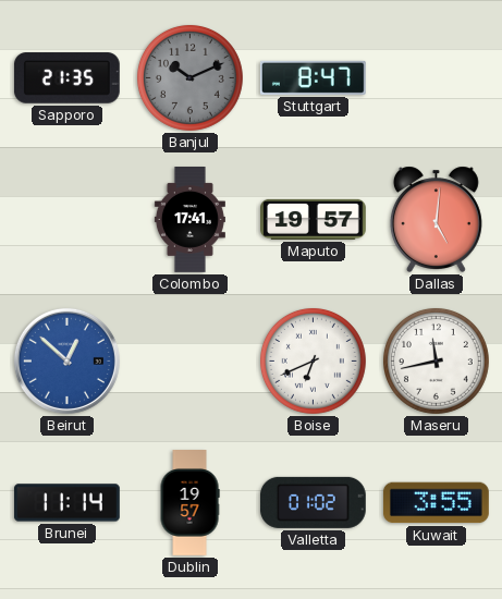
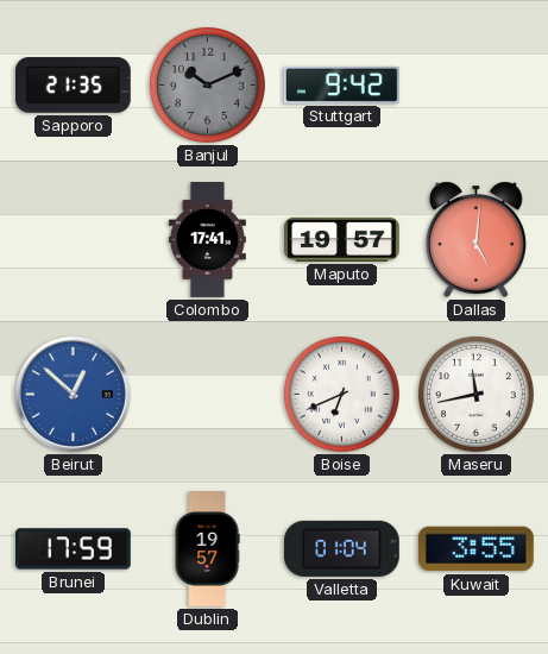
Stuttgart: 8:47 -> 9:42
Brunei: 11:14 -> 17:59
Valletta: 01:02 -> 01:04
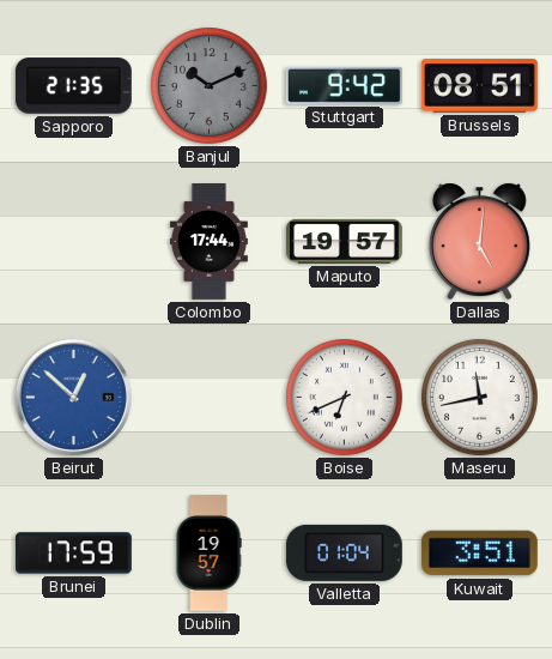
Brussels: none -> 08:51
Colombo: 17:41 -> 17:44
Kuwait: 3:55 -> 3:51
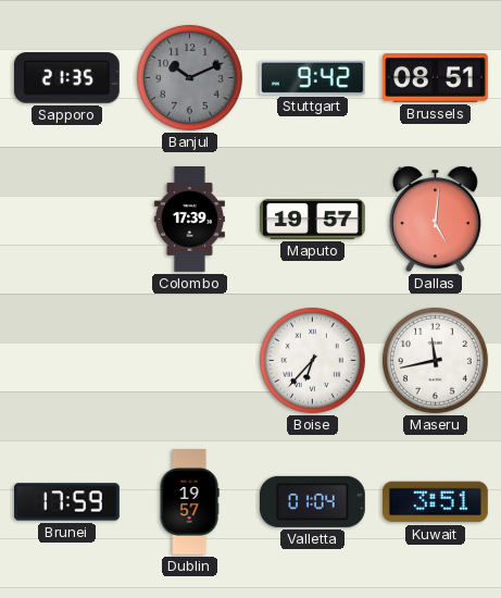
Colombo: 17:44 -> 17:39
Beirut: 12:52 -> none
Boise: 6:41 -> 6:37
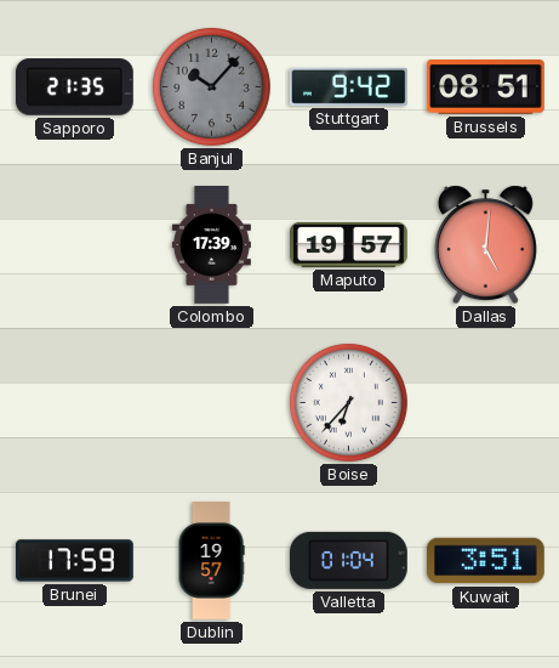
Banjul: 10:11 -> 10:07
Maseru: 11:43 -> none
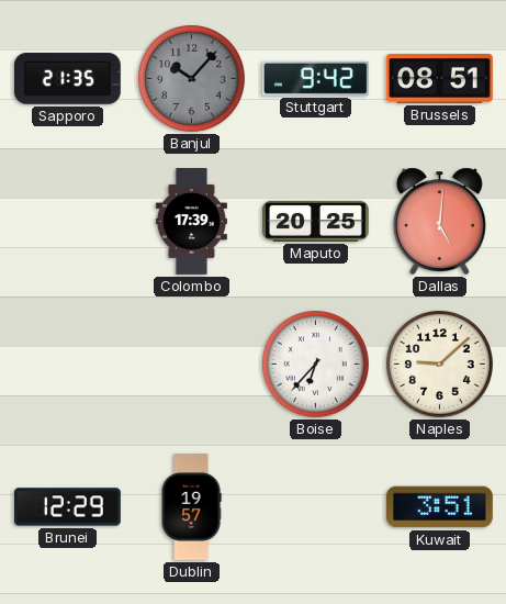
Maputo: 19:57 -> 20:25
Naples: none -> 9:08
Brunei: 17:59 -> 12:29
Valletta: 01:04 -> none
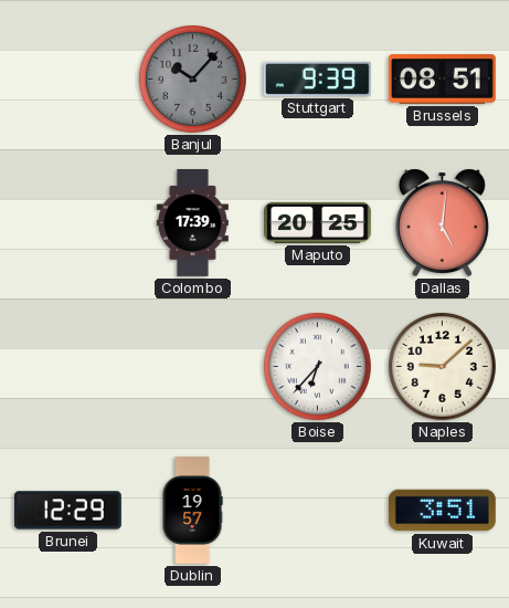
Sapporo: 21:35 -> none
Stuttgart: 9:42 -> 9:39
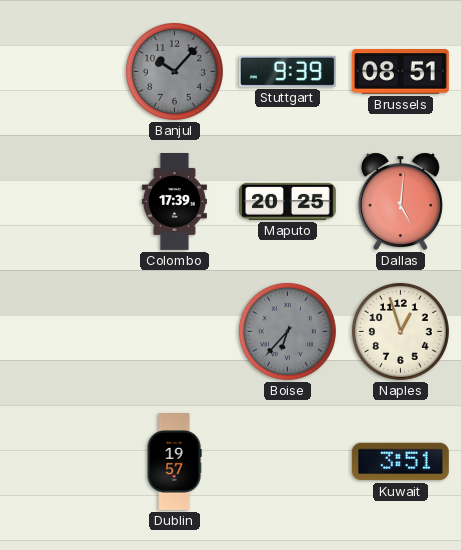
Boise dial: white -> grey
Naples: 9:08 -> 12:57
Brunei: 12:29 -> none
